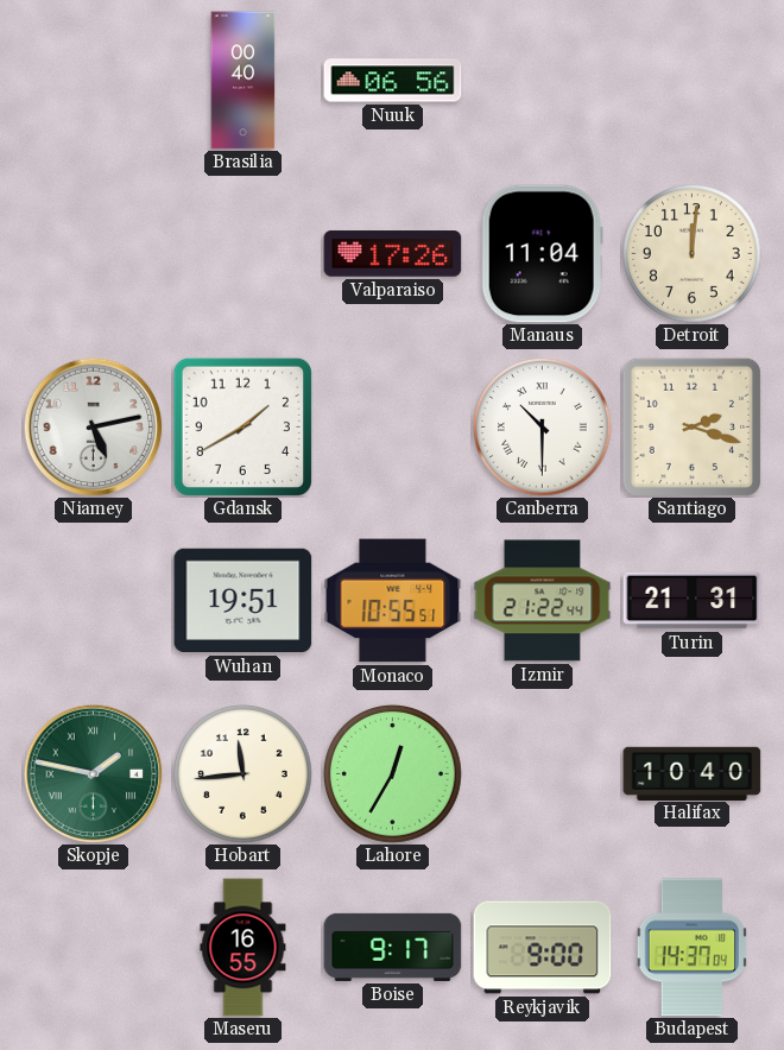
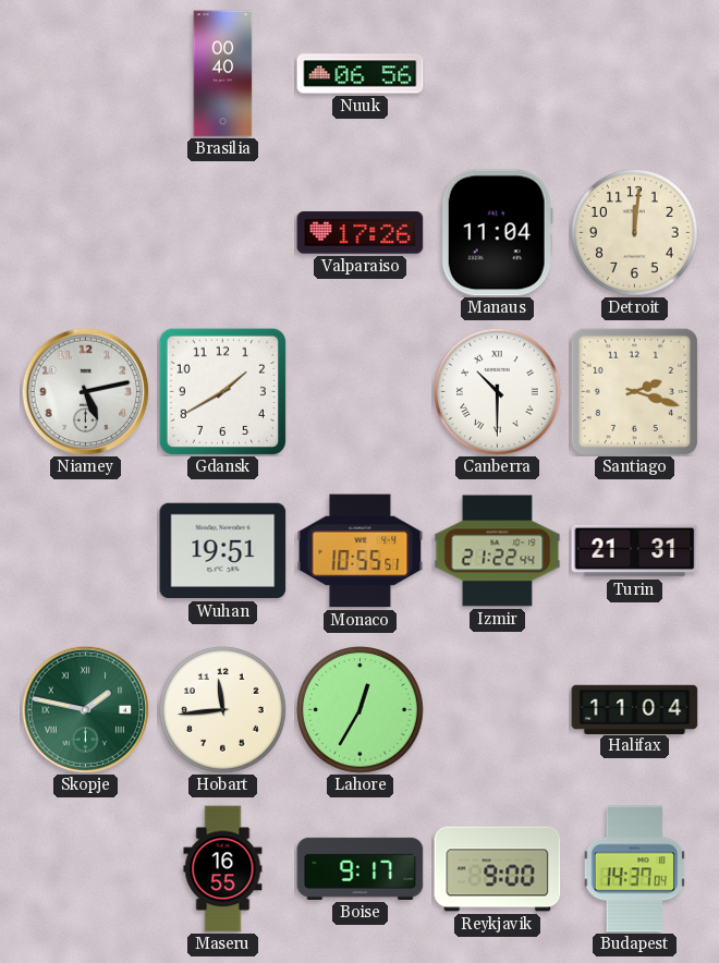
Halifax: 10:40 -> 11:04
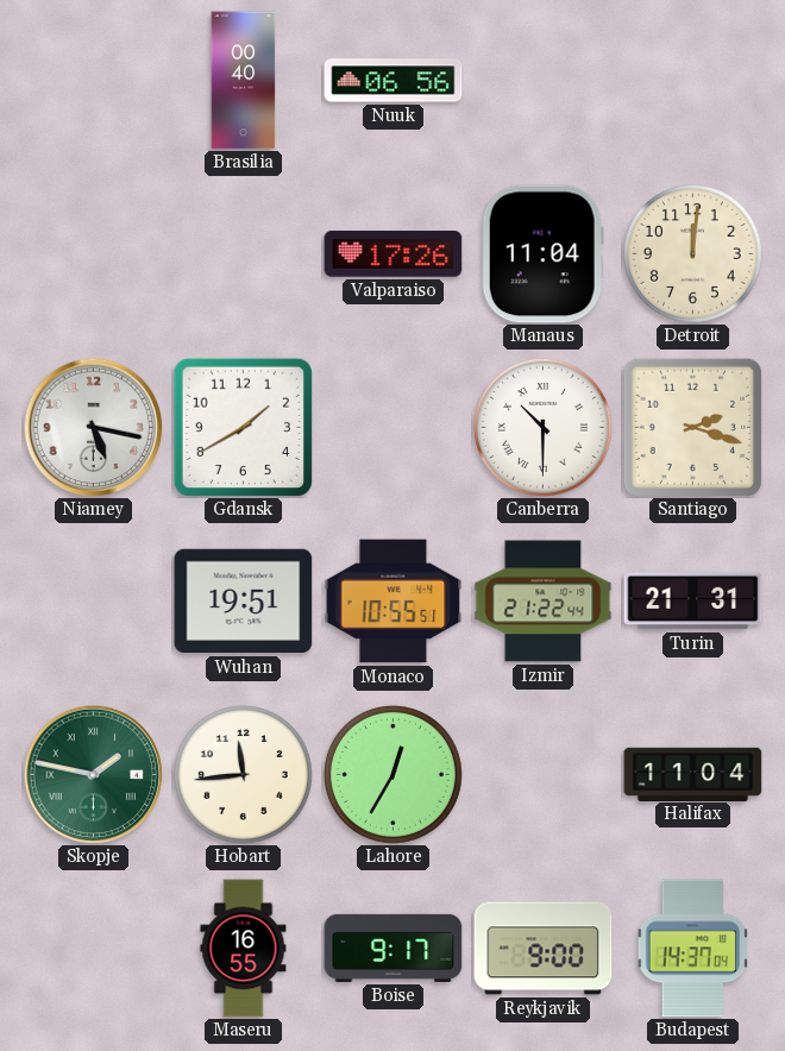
Niamey: 5:13 -> 5:17
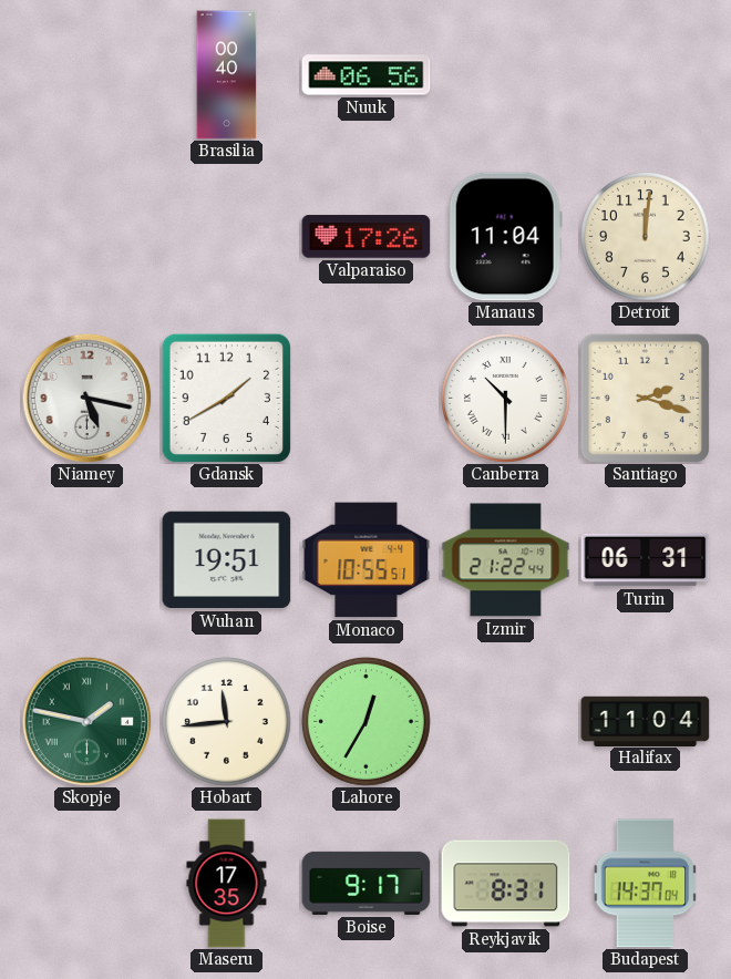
Turin: 21:31 -> 06:31
Maseru: 16:55 -> 17:35
Reykjavik: 9:00 -> 8:31
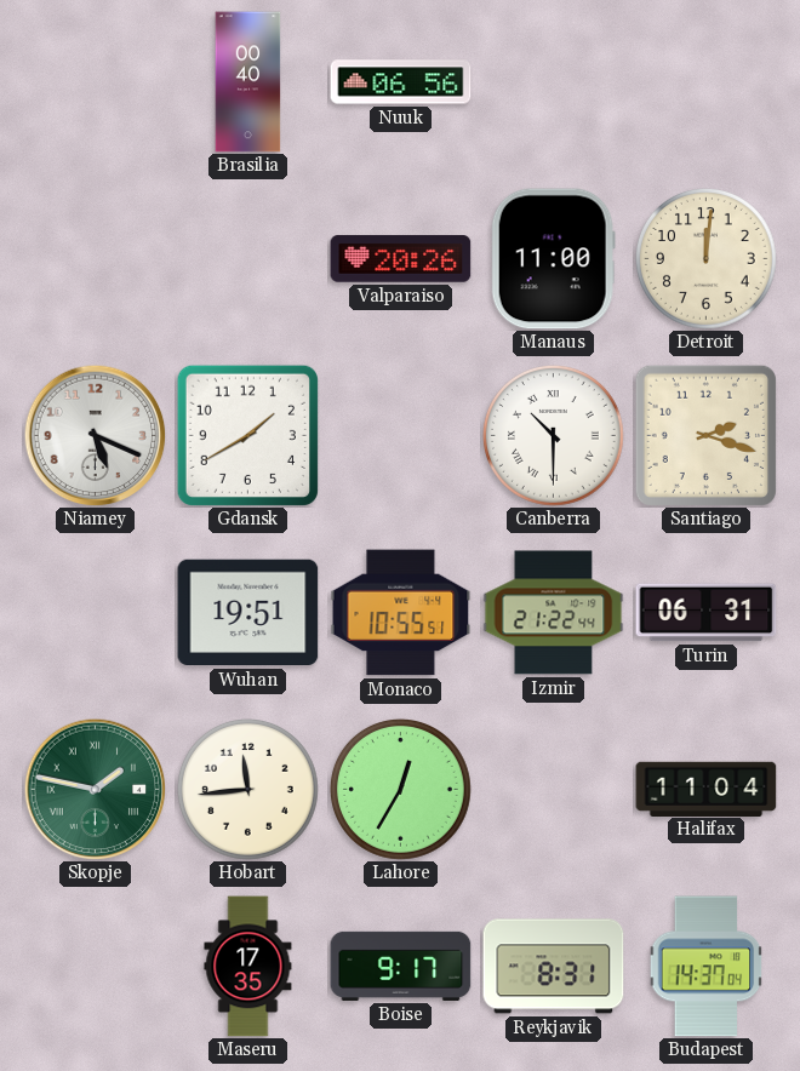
Valparaiso: 17:26 -> 20:26
Manaus: 11:04 -> 11:00
Niamey: 5:17 -> 5:19
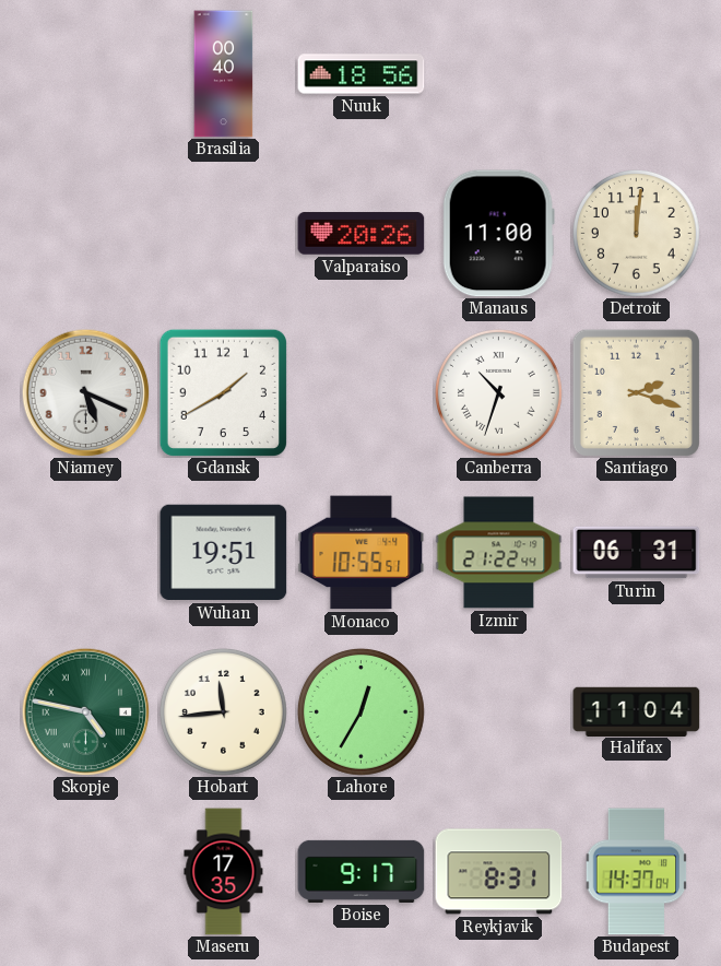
Nuuk: 06:56 -> 18:56
Canberra: 10:30 -> 10:33
Skopje: 1:47 -> 4:47
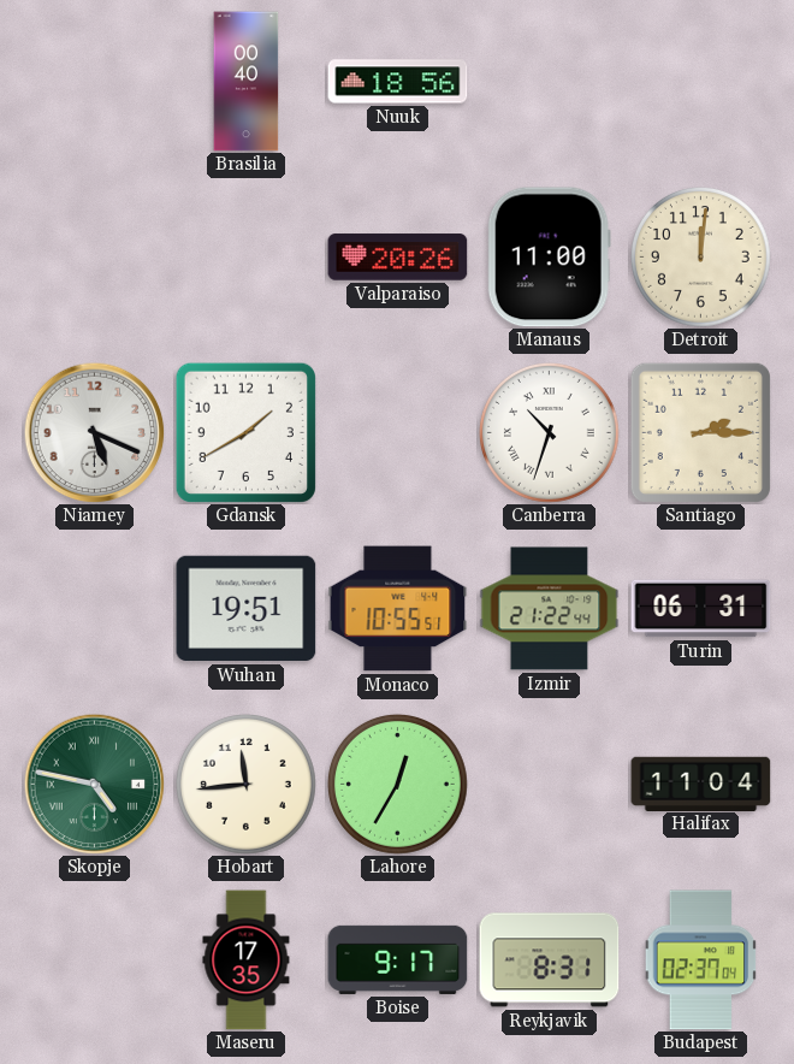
Santiago: 2:18 -> 2:15
Budapest: 14:37 -> 02:37
